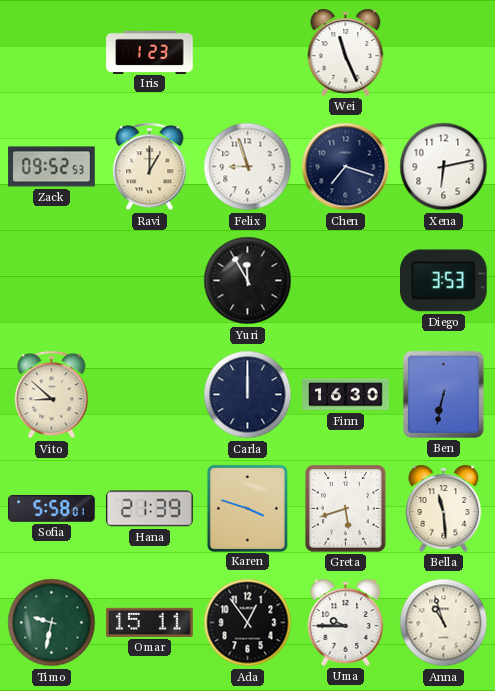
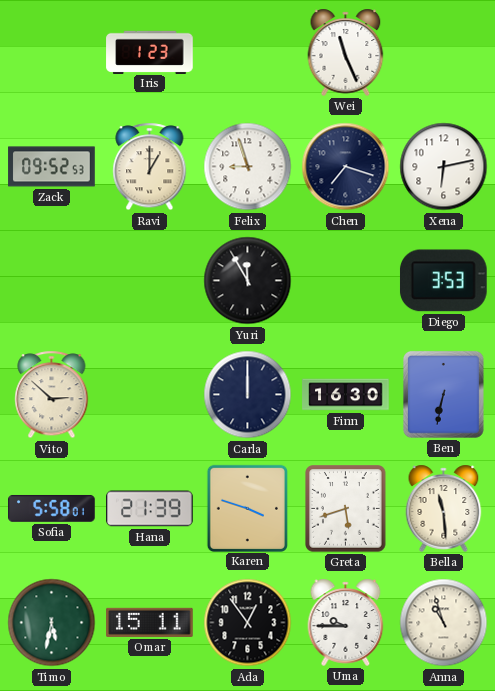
Vito: 8:52 -> 2:52
Timo: 9:32 -> 5:32
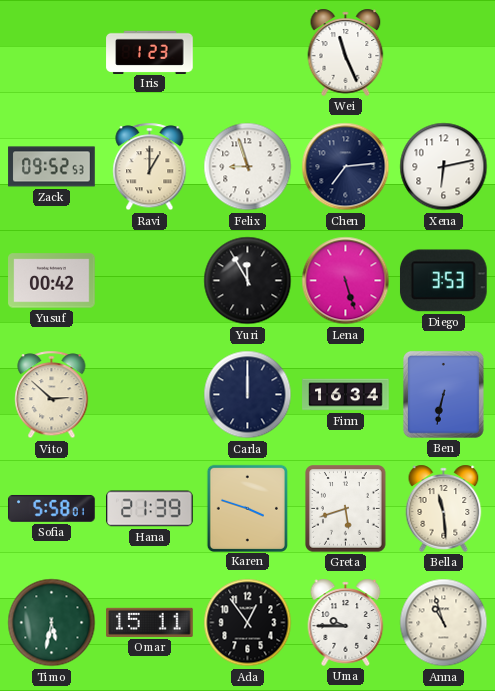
Chen: 7:18 -> 7:14
Yusuf: none -> 00:42
Lena: none -> 5:27
Finn: 16:30 -> 16:34
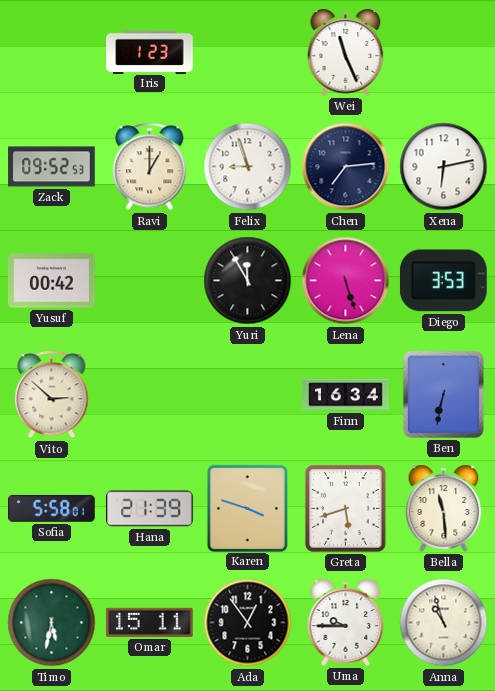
Carla: 12:00 -> none
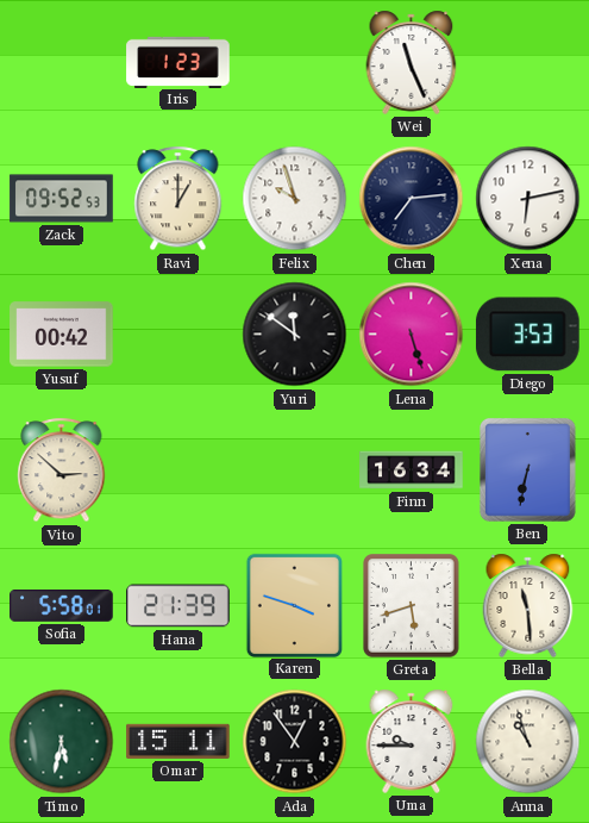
Felix: 8:57 -> 9:57
Yuri: 11:55 -> 11:51
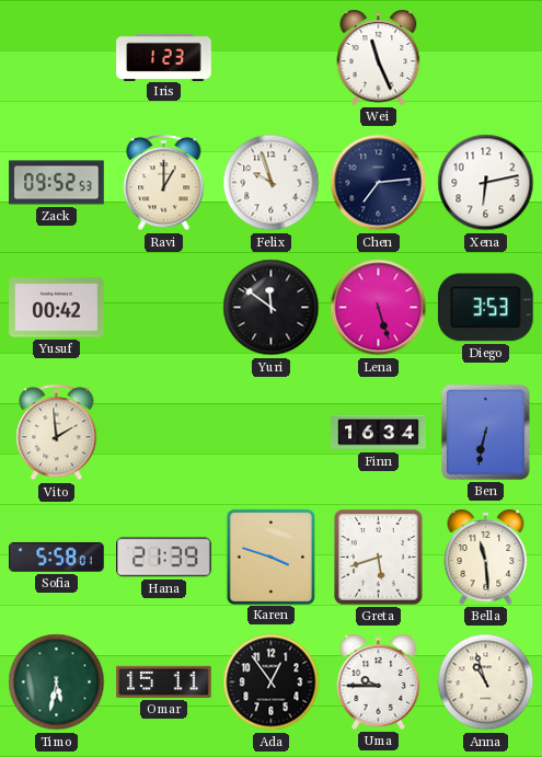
Vito: 2:52 -> 1:59
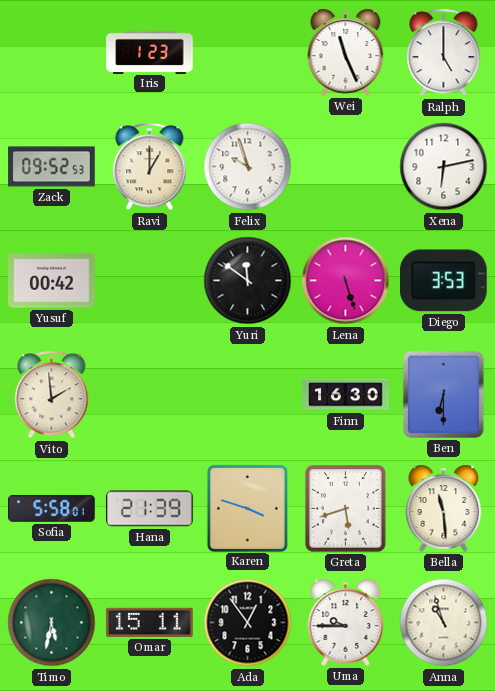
Ralph: none -> 5:00
Chen: 7:14 -> none
Finn: 16:34 -> 16:30
Ben: 6:32 -> 6:30
